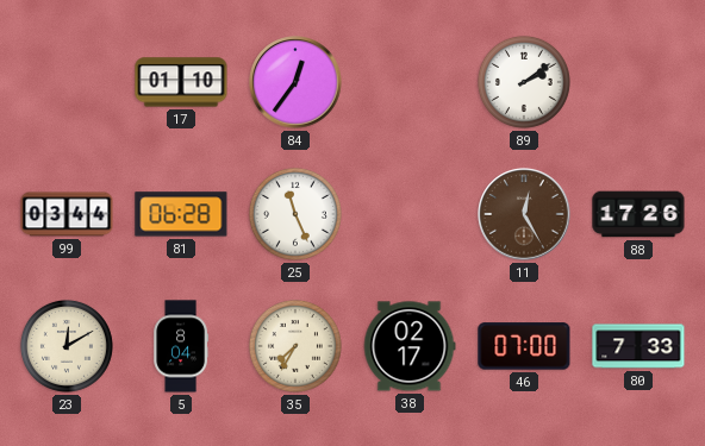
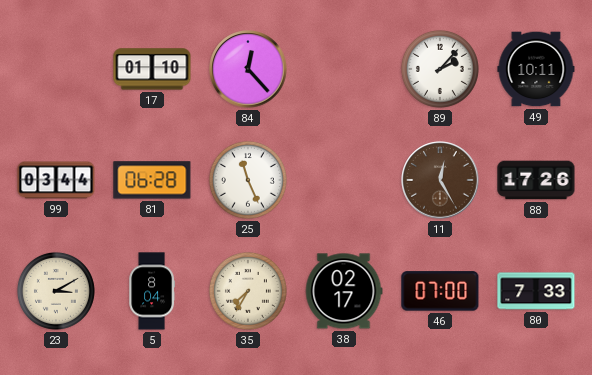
84: 12:36 -> 12:23
89: 2:09 -> 2:07
49: none -> 10:11
23: 12:10 -> 3:10
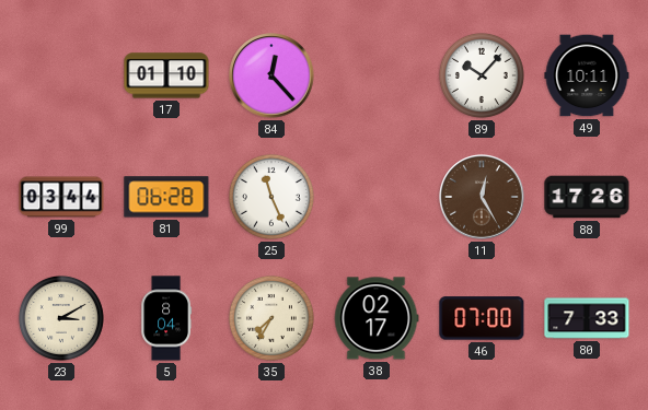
89: 2:07 -> 10:07
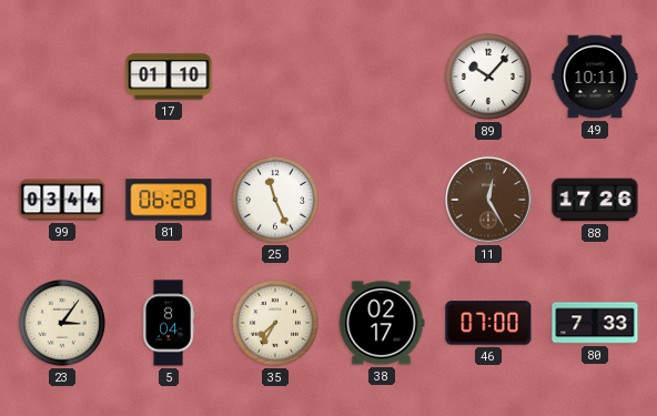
84: 12:23 -> none
23: 3:10 -> 3:06
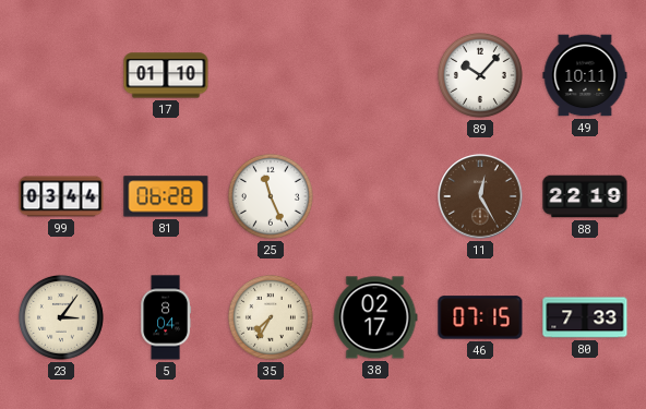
88: 17:26 -> 22:19
46: 07:00 -> 07:15
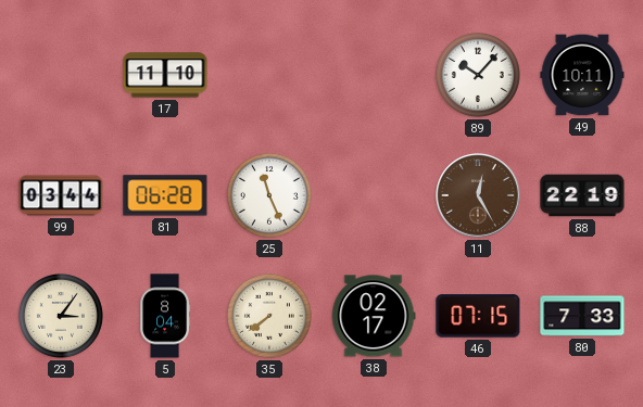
17: 01:10 -> 11:10
35: 7:35 -> 7:39
